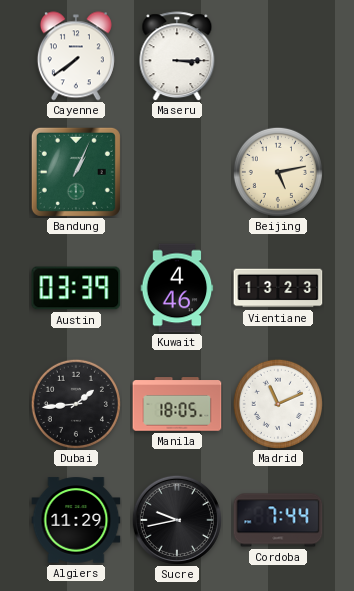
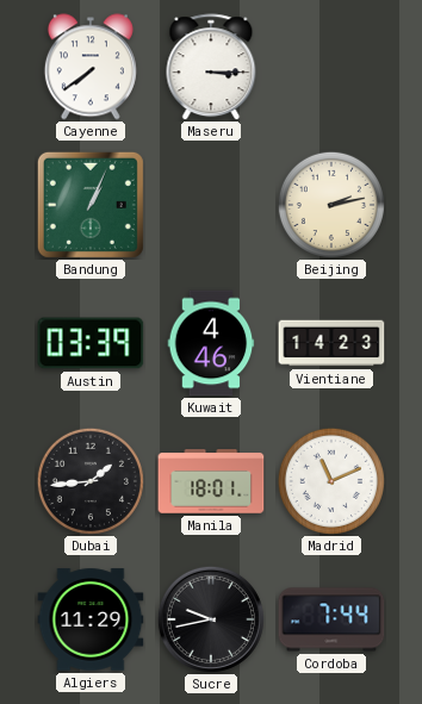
Beijing: 5:13 -> 2:13
Vientiane: 13:23 -> 14:23
Manila: 18:05 -> 18:01
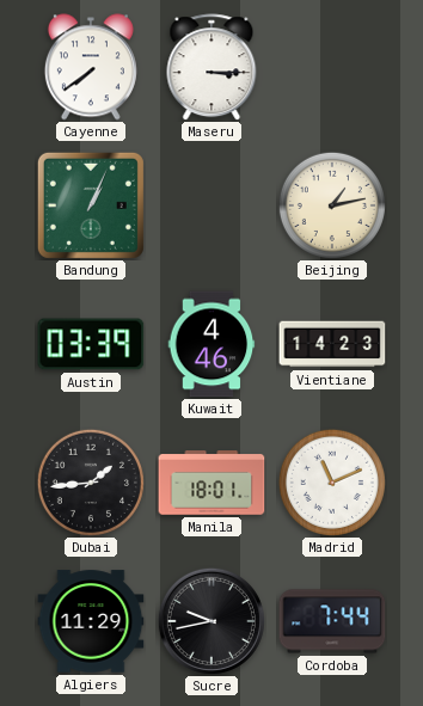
Beijing: 2:13 -> 1:13
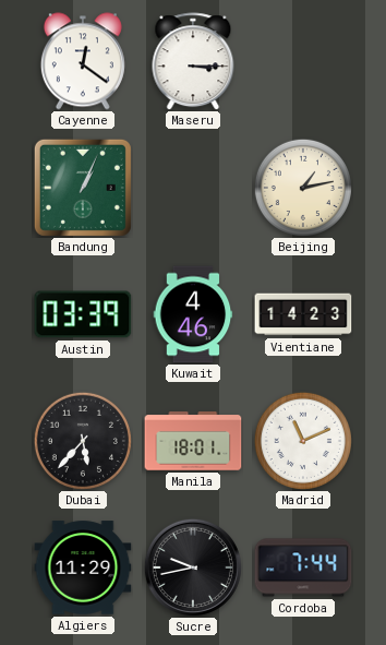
Cayenne: 7:39 -> 12:21
Dubai: 1:44 -> 5:37
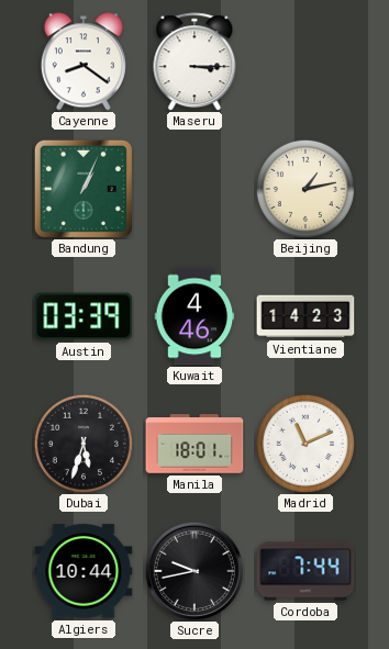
Cayenne: 12:21 -> 8:21
Dubai: 5:37 -> 5:33
Algiers: 11:29 -> 10:44
